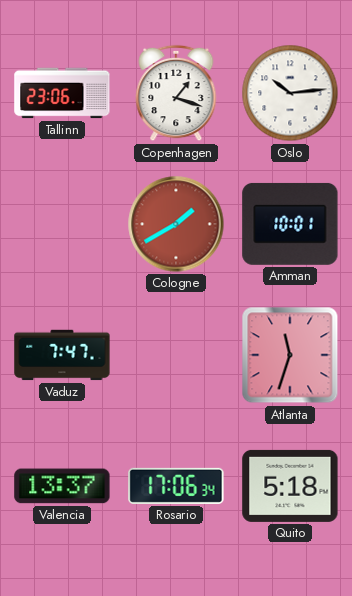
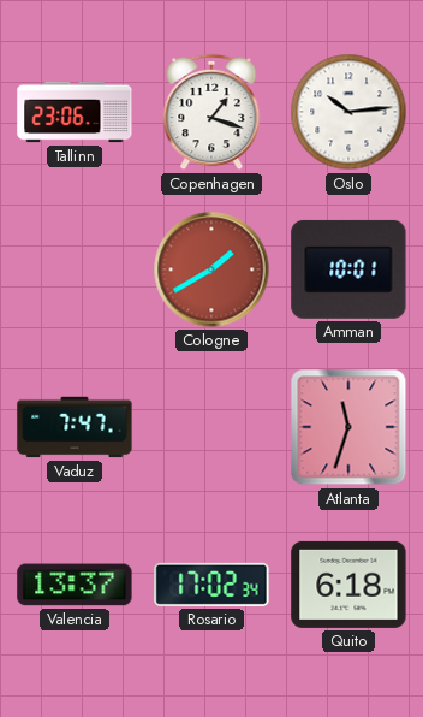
Rosario: 17:06 -> 17:02
Quito: 5:18 -> 6:18
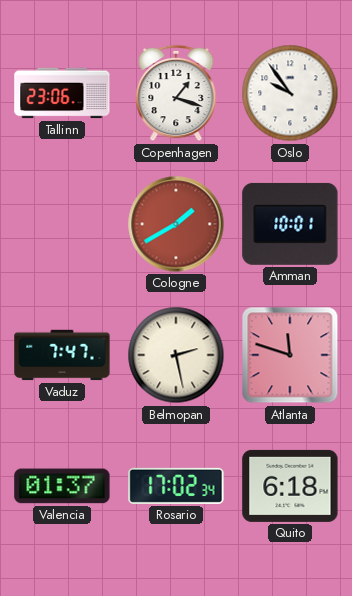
Oslo: 10:14 -> 9:54
Belmopan: none -> 2:28
Atlanta: 11:33 -> 11:48
Valencia: 13:37 -> 01:37
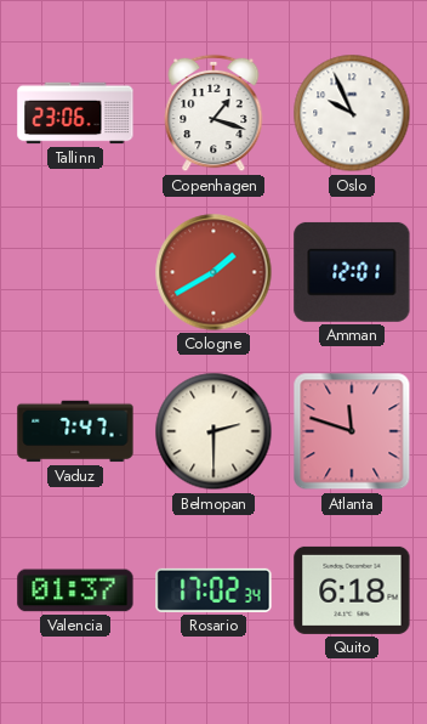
Oslo: 9:54 -> 9:56
Amman: 10:01 -> 12:01
Belmopan: 2:28 -> 2:30
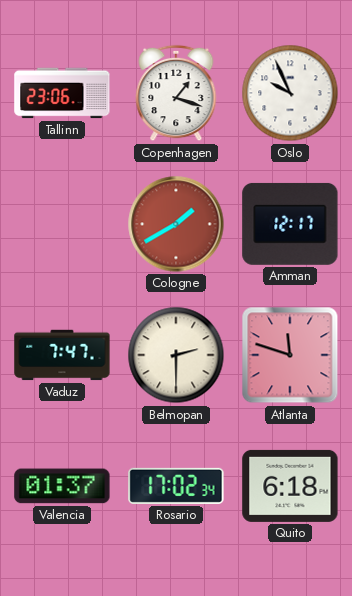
Amman: 12:01 -> 12:17
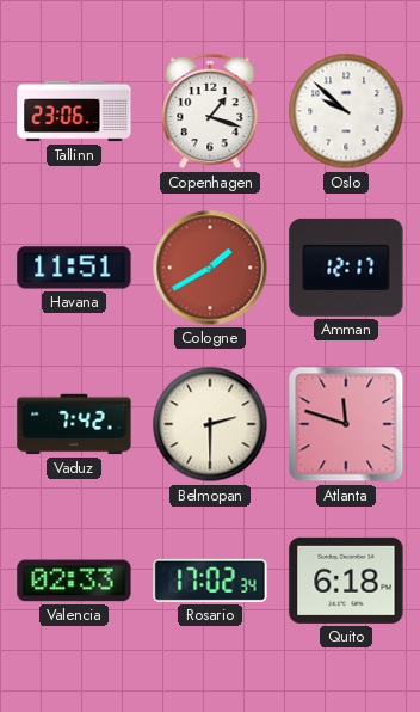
Oslo: 9:56 -> 9:52
Havana: none -> 11:51
Vaduz: 7:47 -> 7:42
Valencia: 01:37 -> 02:33
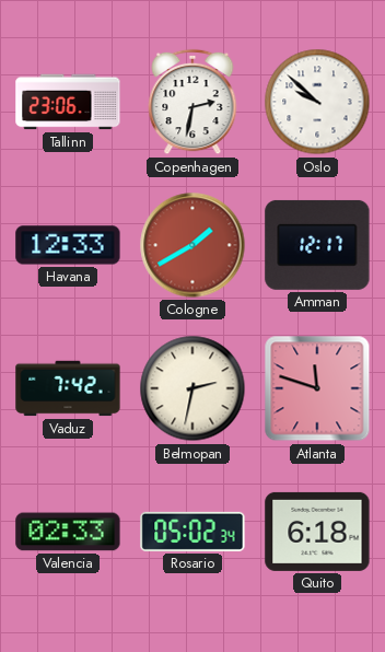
Copenhagen: 1:18 -> 2:32
Havana: 11:51 -> 12:33
Belmopan: 2:30 -> 2:32
Rosario: 17:02 -> 05:02
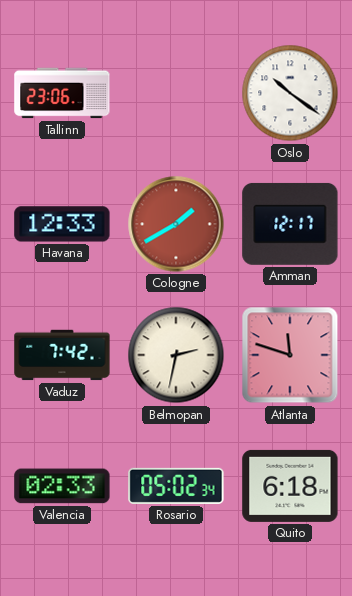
Copenhagen: 2:32 -> none
Oslo: 9:52 -> 10:21
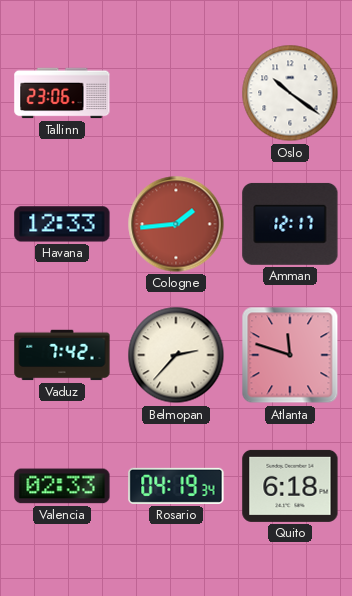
Cologne: 1:40 -> 1:44
Belmopan: 2:32 -> 2:37
Rosario: 05:02 -> 04:19
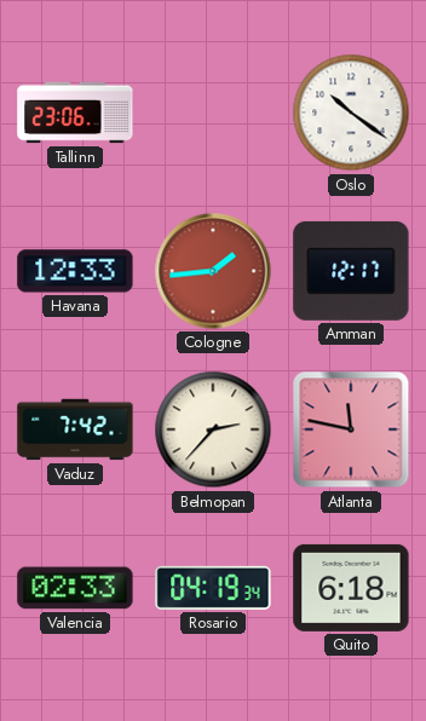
Atlanta: 11:48 -> 11:47
